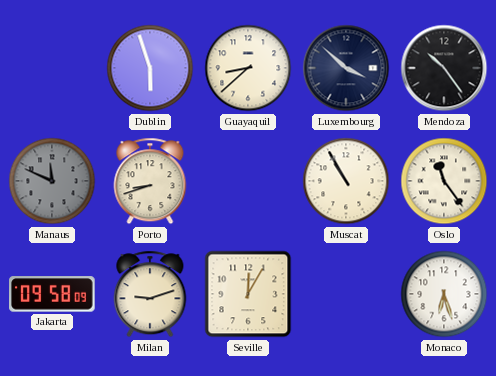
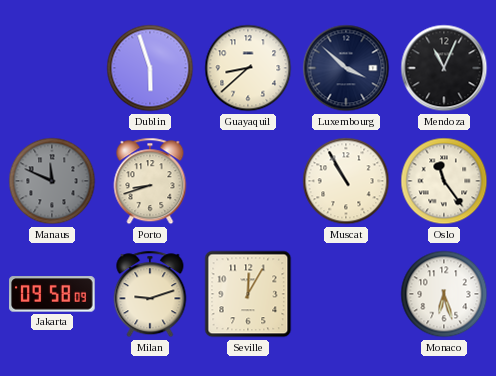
Mendoza: 10:24 -> 11:04
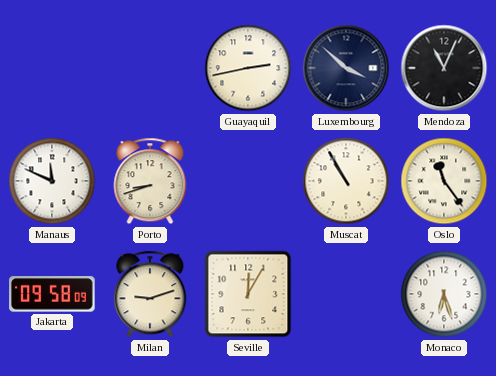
Dublin: 5:57 -> none
Guayaquil: 8:38 -> 2:43
Manaus dial: grey -> white
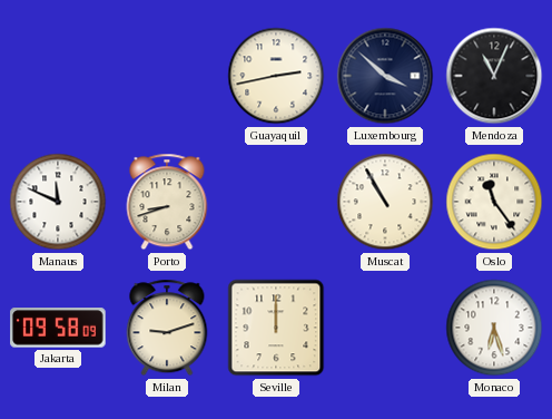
Seville: 12:05 -> 12:00
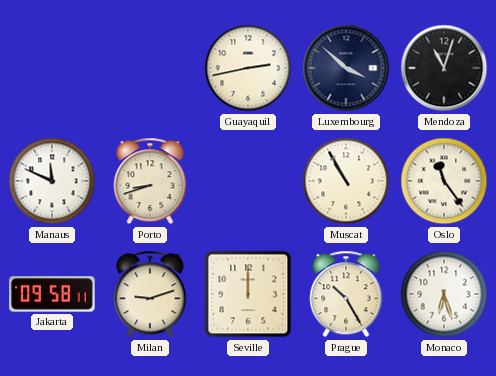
Mendoza: 11:04 -> 11:03
Jakarta: 09:58:09 -> 09:58:11
Prague: none -> 10:25
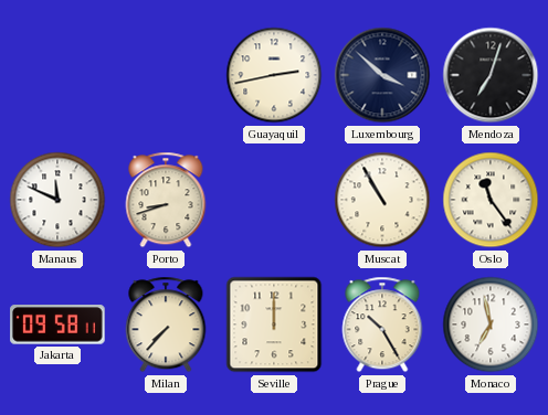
Mendoza: 11:03 -> 7:03
Milan: 9:12 -> 7:37
Monaco: 6:27 -> 6:58
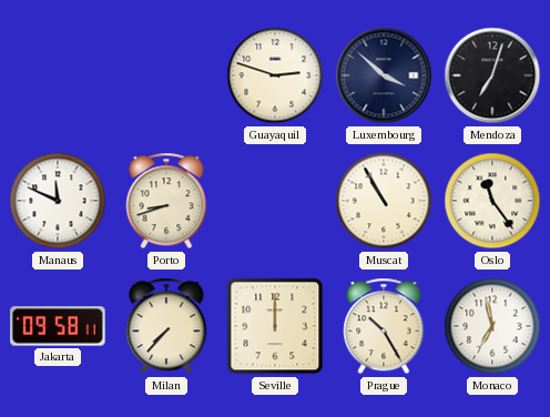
Guayaquil: 2:43 -> 2:48
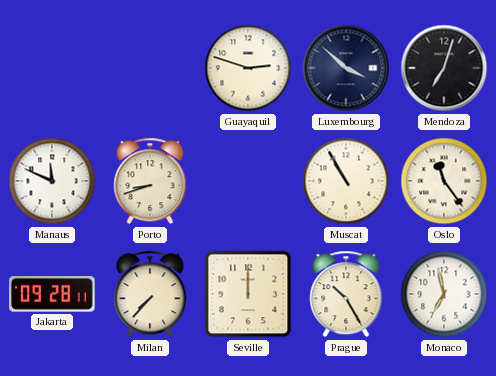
Jakarta: 09:58 -> 09:28
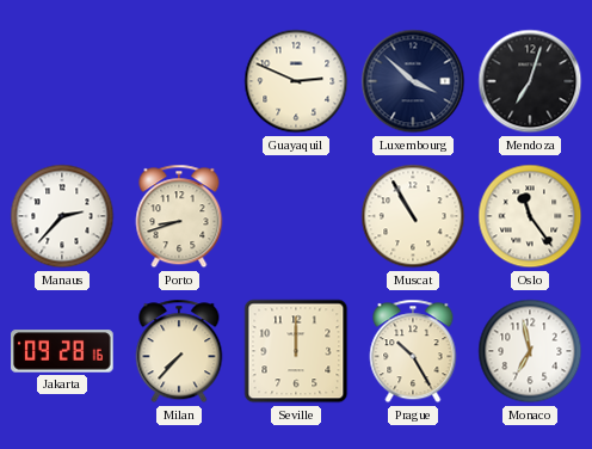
Guayaquil: 2:48 -> 2:49
Manaus: 11:49 -> 2:37
Jakarta: 09:28:11 -> 09:28:16
